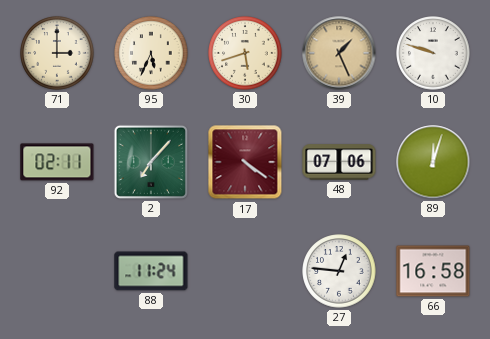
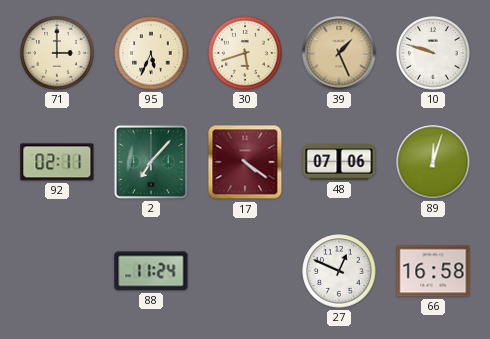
27: 12:46 -> 12:49
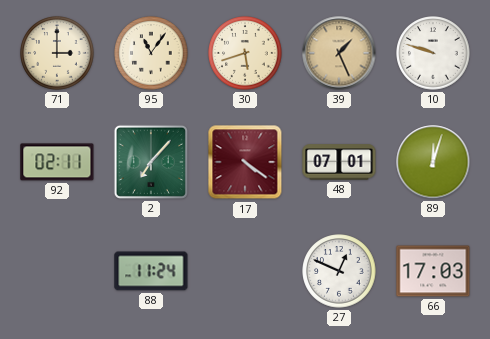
95: 5:34 -> 11:06
48: 07:06 -> 07:01
66: 16:58 -> 17:03
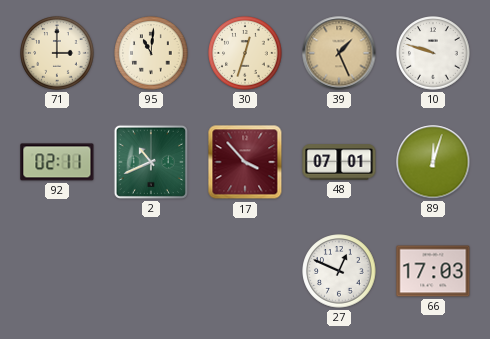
95: 11:06 -> 11:01
30: 5:42 -> 12:33
2: 7:07 -> 10:41
17: 4:21 -> 3:53
88: 11:24 -> none
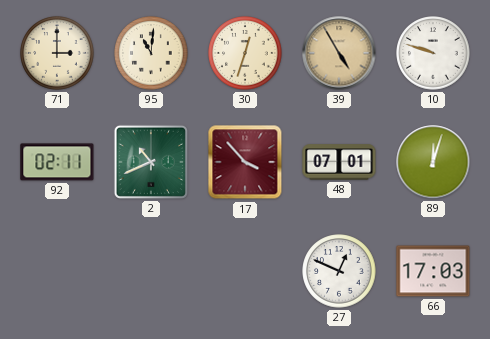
39: 1:26 -> 4:55
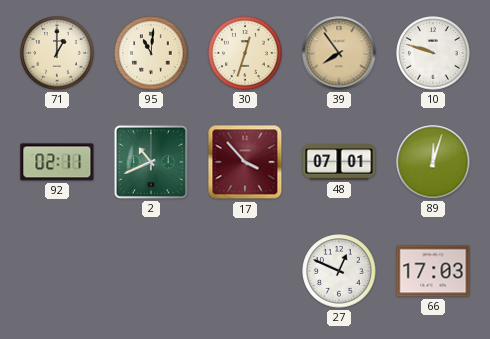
71: 3:00 -> 1:00
39: 4:55 -> 7:54
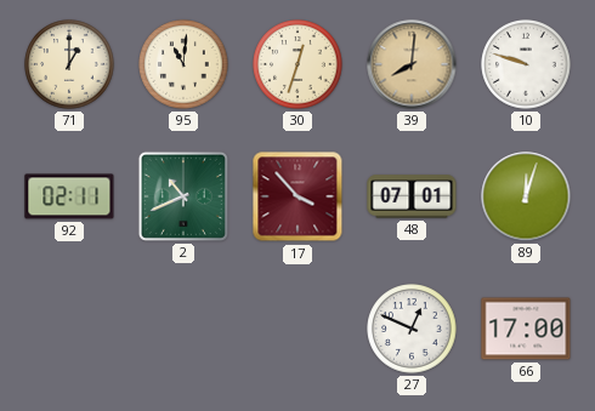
39: 7:54 -> 8:01
66: 17:03 -> 17:00
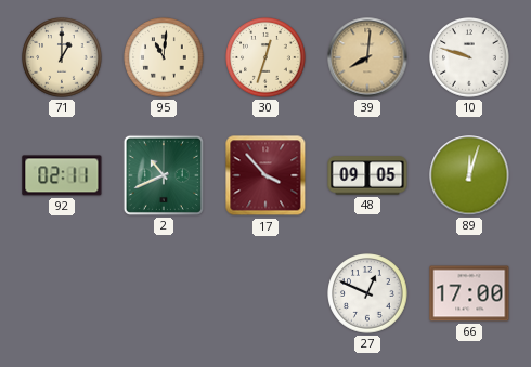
48: 07:01 -> 09:05
